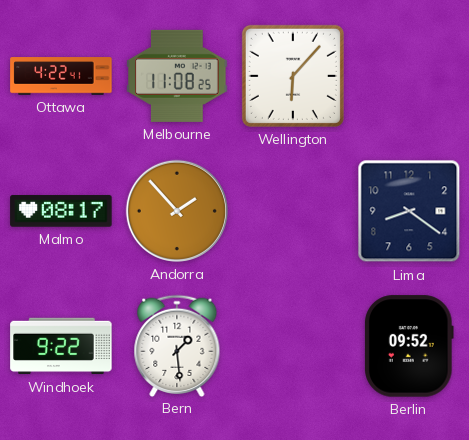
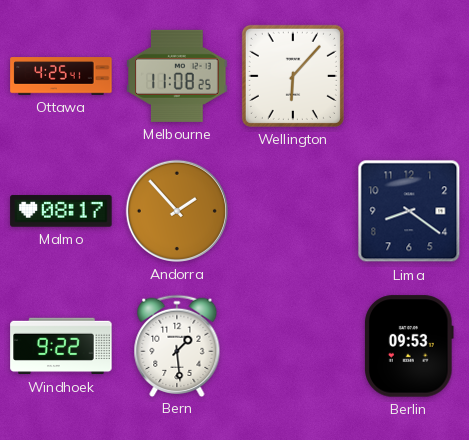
Ottawa: 4:22 -> 4:25
Berlin: 09:52 -> 09:53
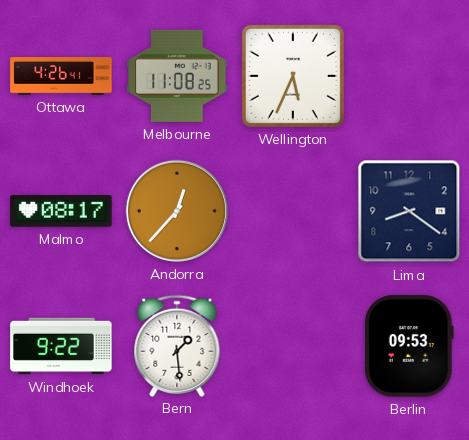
Ottawa: 4:25 -> 4:26
Wellington: 6:07 -> 5:34
Andorra: 1:53 -> 12:37
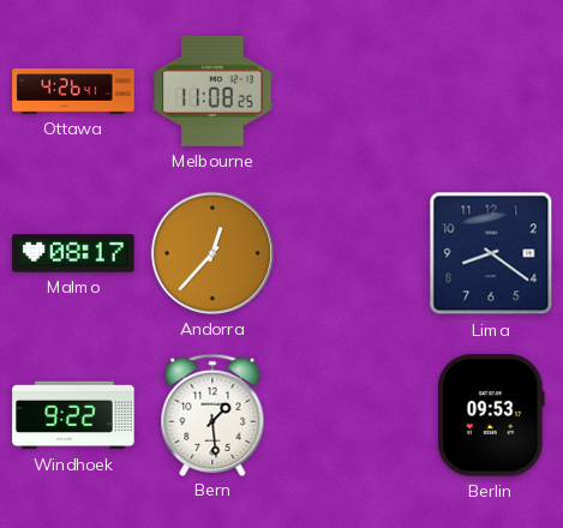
Wellington: 5:34 -> none
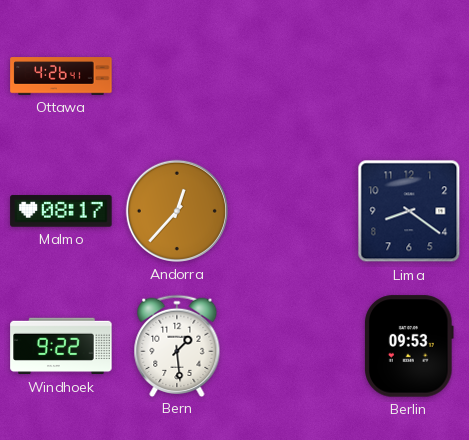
Melbourne: 11:08 -> none
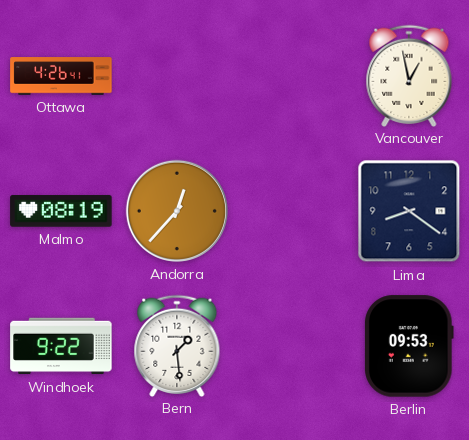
Vancouver: none -> 12:58
Malmo: 08:17 -> 08:19
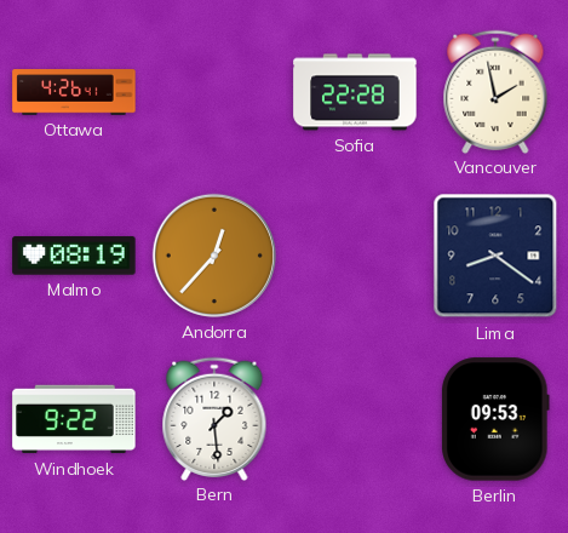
Sofia: none -> 22:28
Vancouver: 12:58 -> 1:58
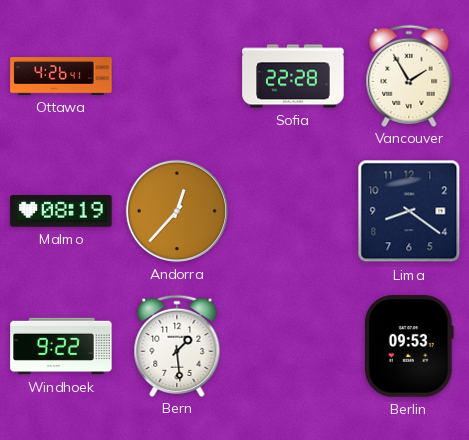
Vancouver: 1:58 -> 1:55
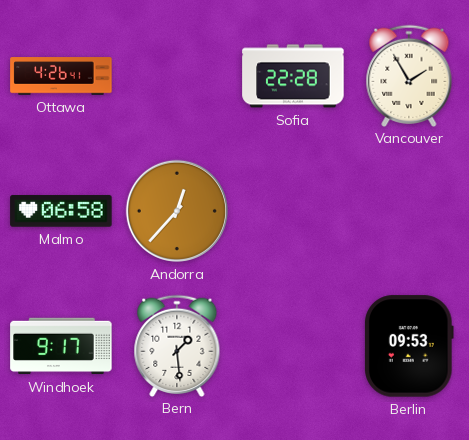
Malmo: 08:19 -> 06:58
Lima: 8:21 -> none
Windhoek: 9:22 -> 9:17
